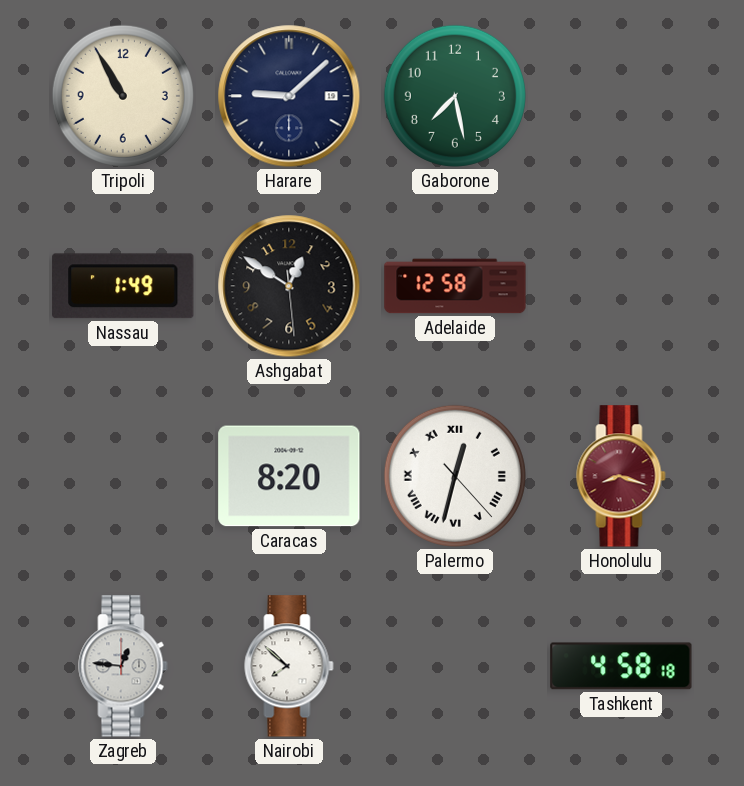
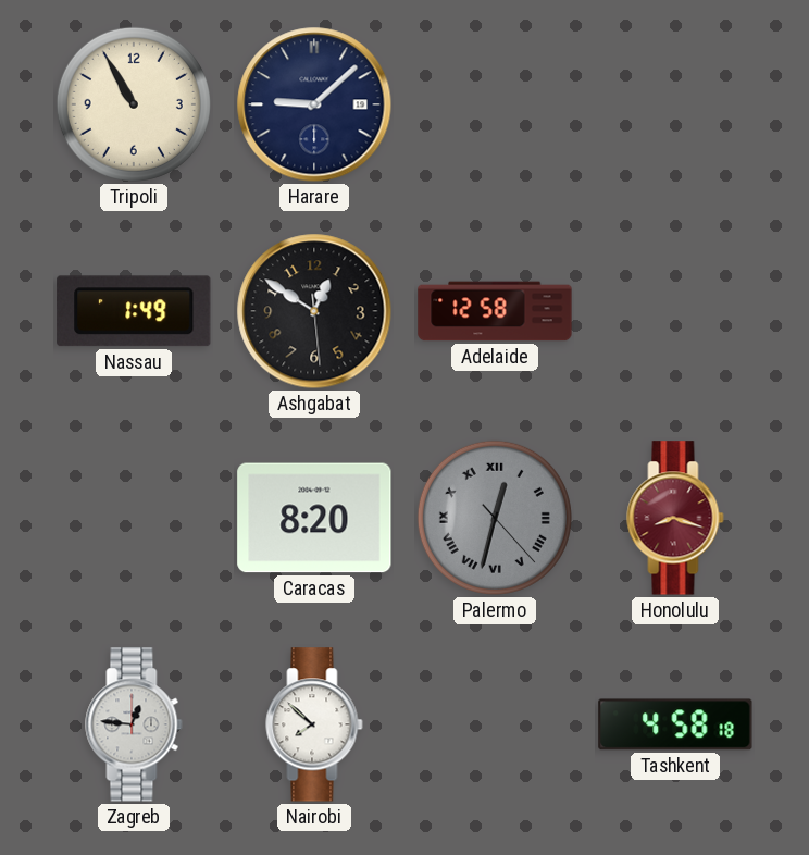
Gaborone: 7:28 -> none
Palermo dial: white -> grey
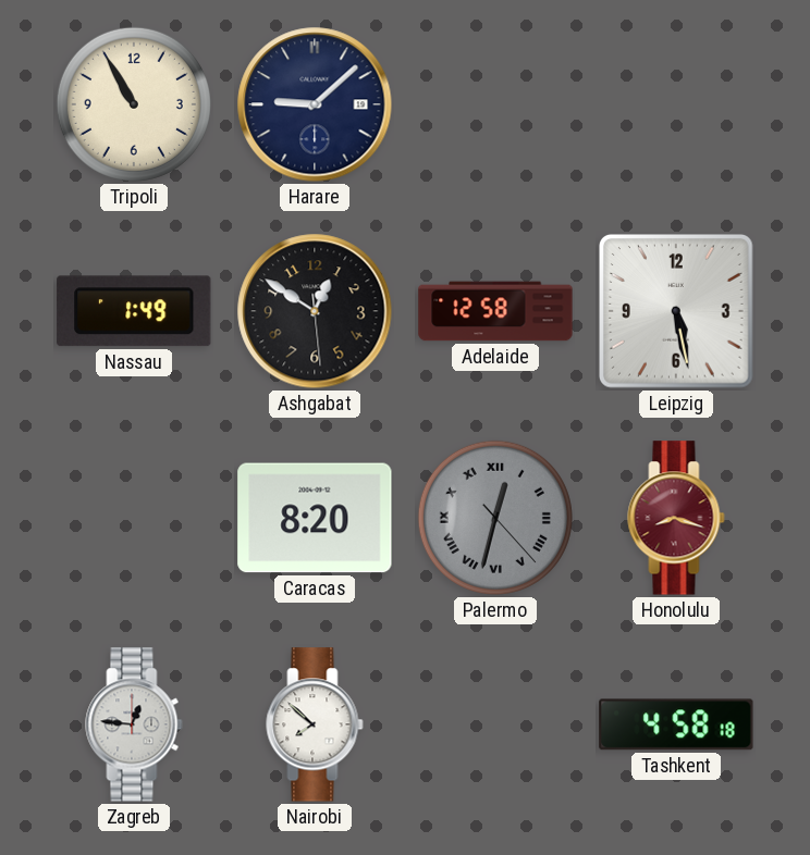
Leipzig: none -> 5:28
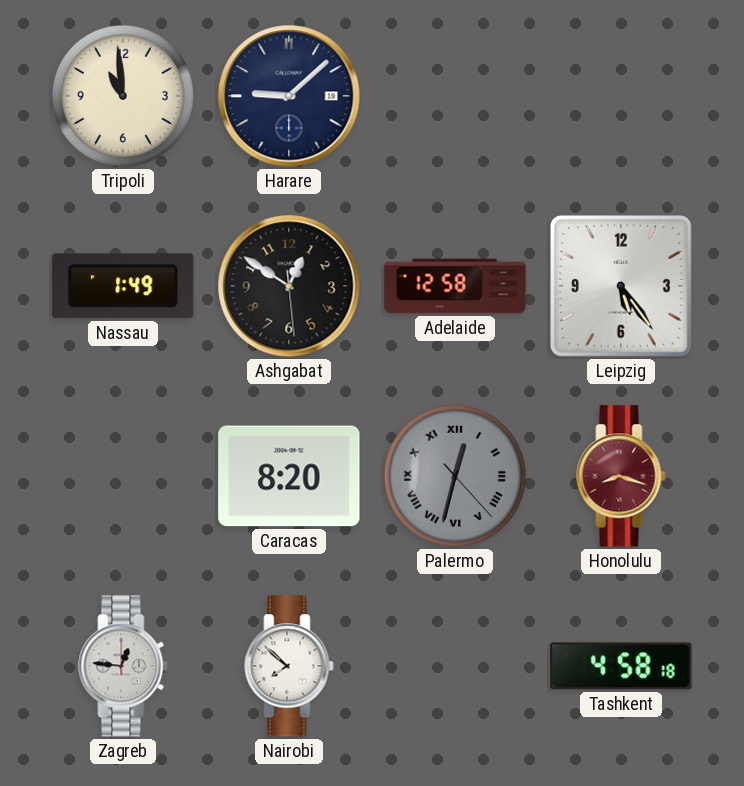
Tripoli: 10:55 -> 10:59
Leipzig: 5:28 -> 5:24
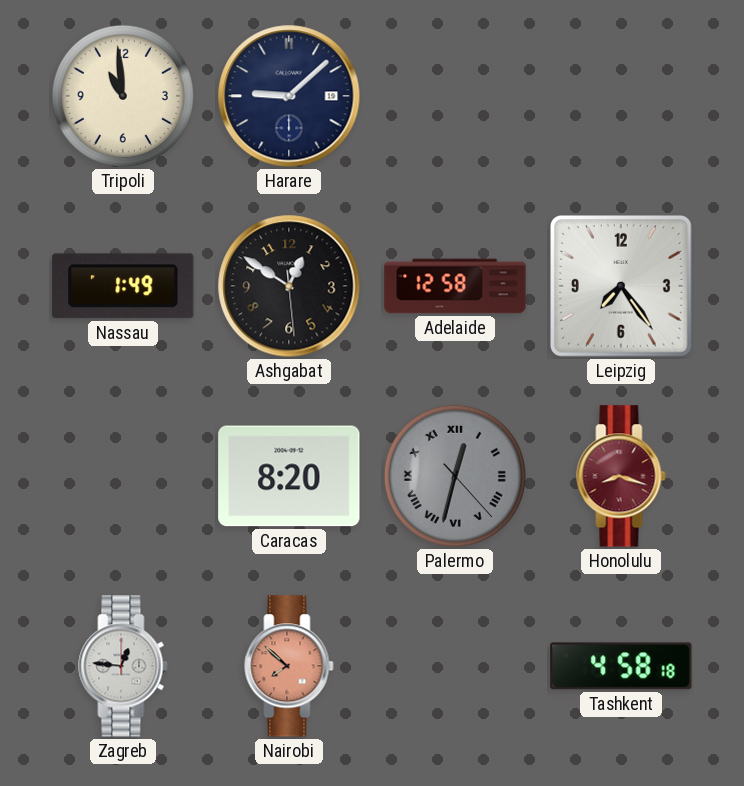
Leipzig: 5:24 -> 7:24
Nairobi dial: white -> salmon
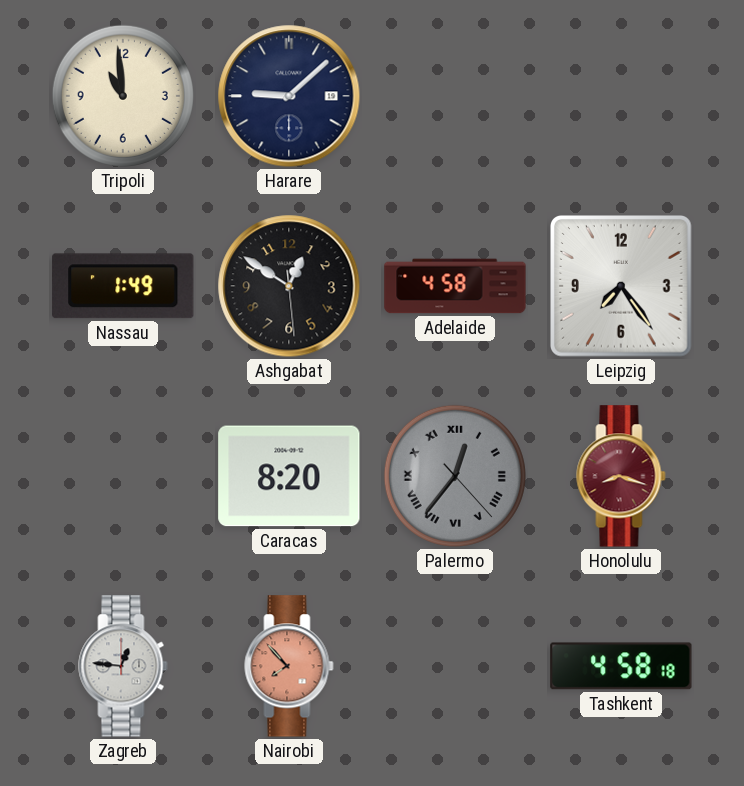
Adelaide: 12:58 -> 4:58
Palermo: 12:32 -> 12:36
Nairobi: 7:52 -> 7:53
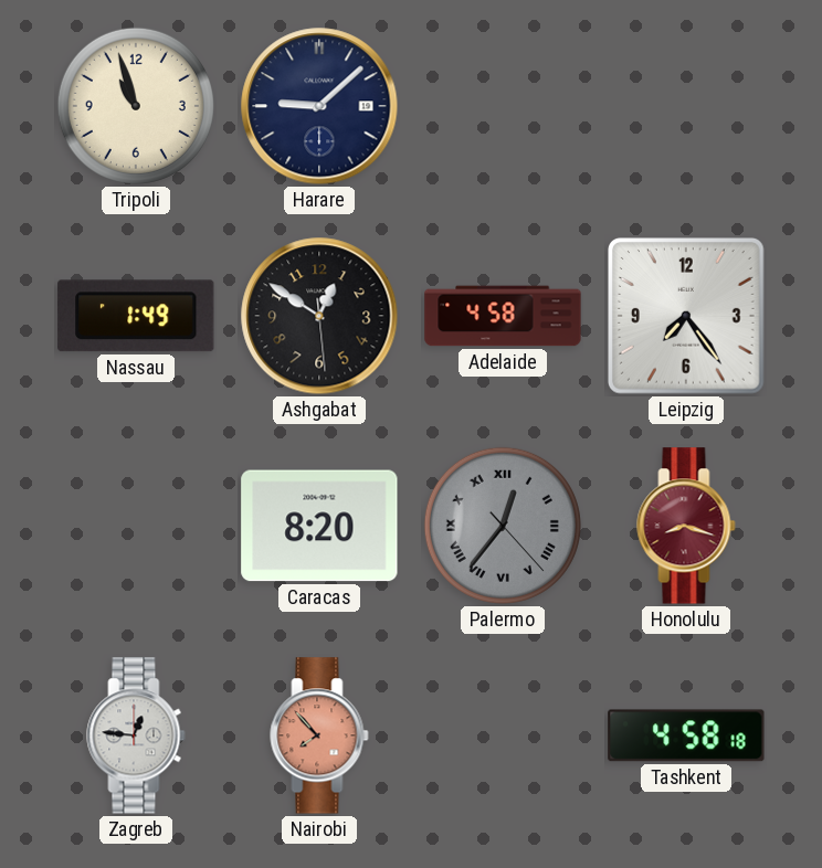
Tripoli: 10:59 -> 10:57
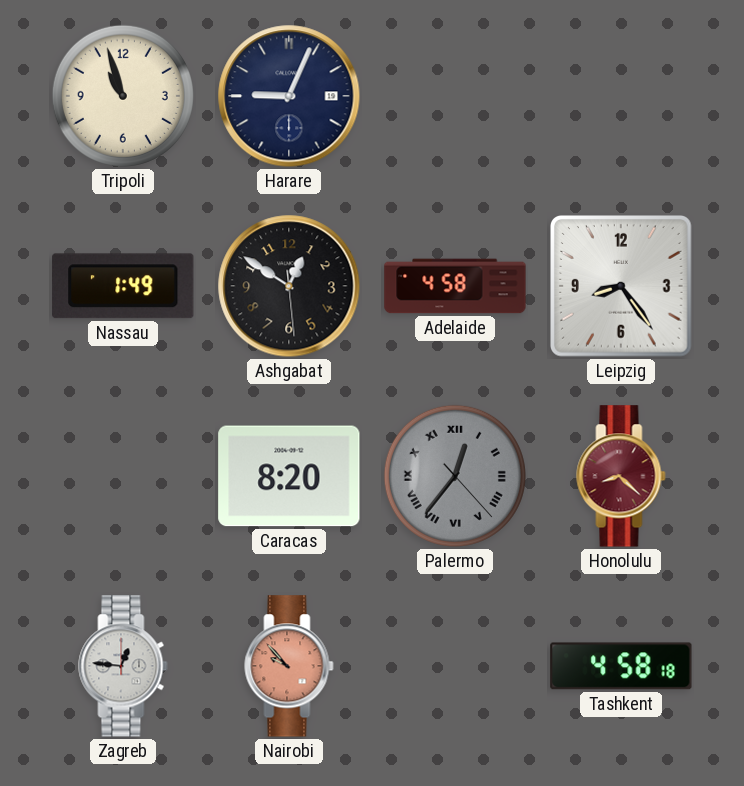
Harare: 9:08 -> 9:04
Leipzig: 7:24 -> 8:24
Honolulu: 8:18 -> 8:22
Nairobi: 7:53 -> 9:53
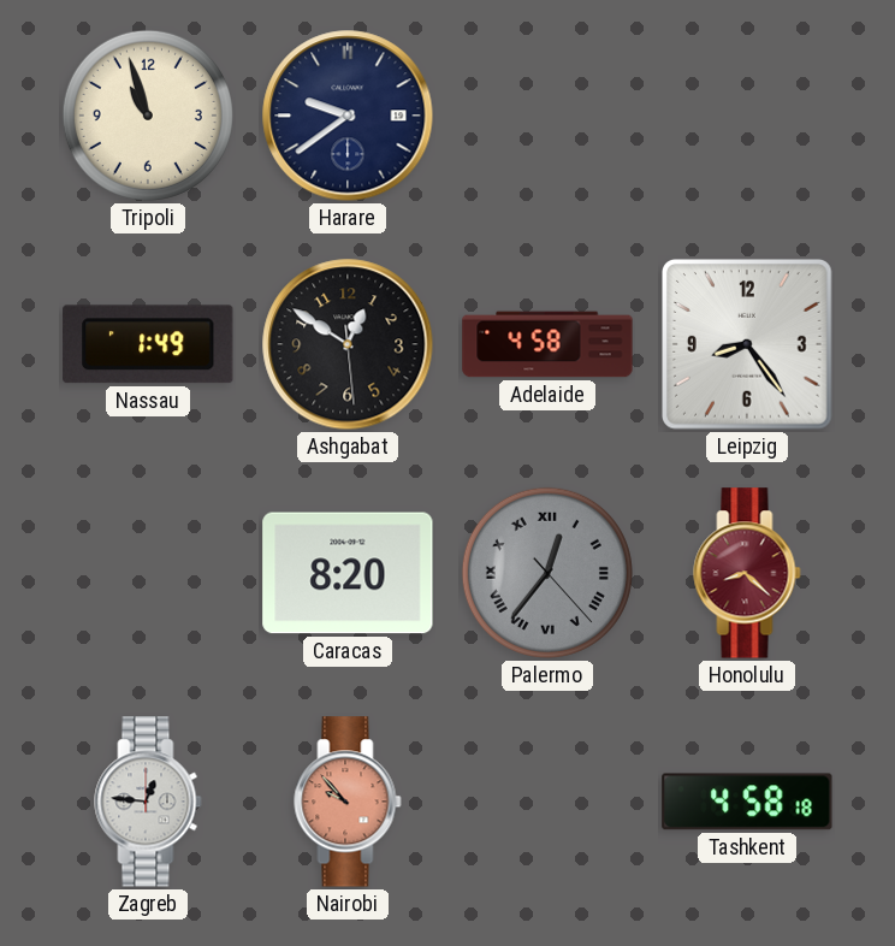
Harare: 9:04 -> 9:39
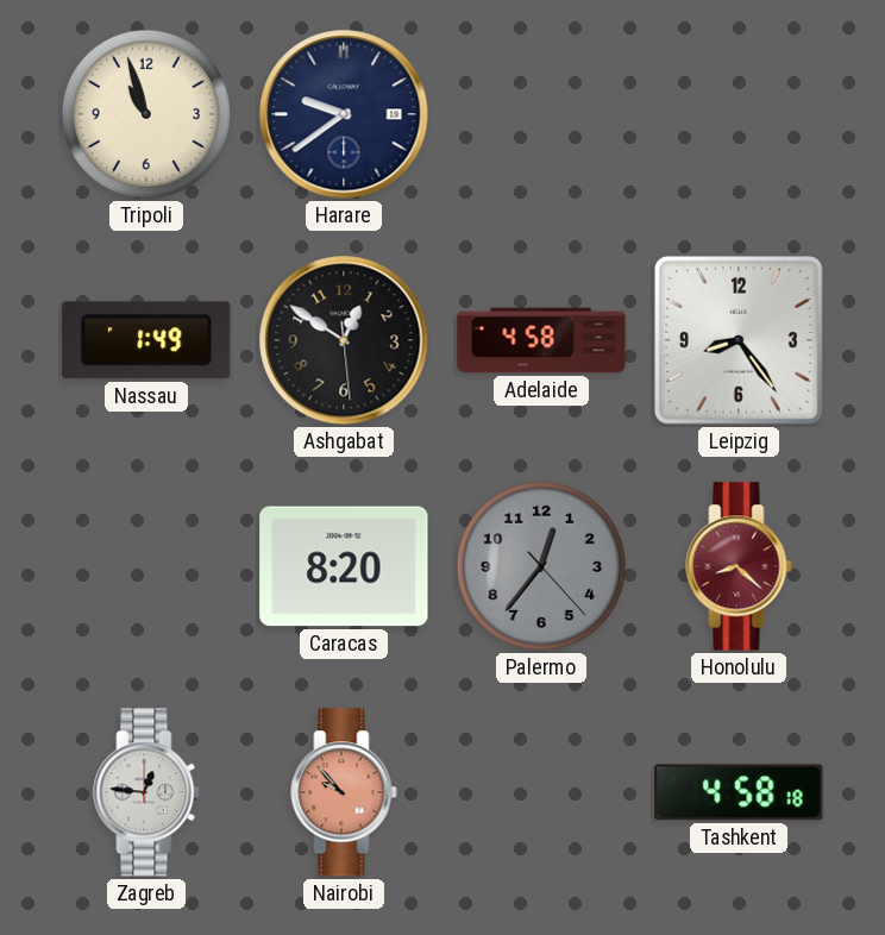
Palermo numerals: Roman -> Arabic
